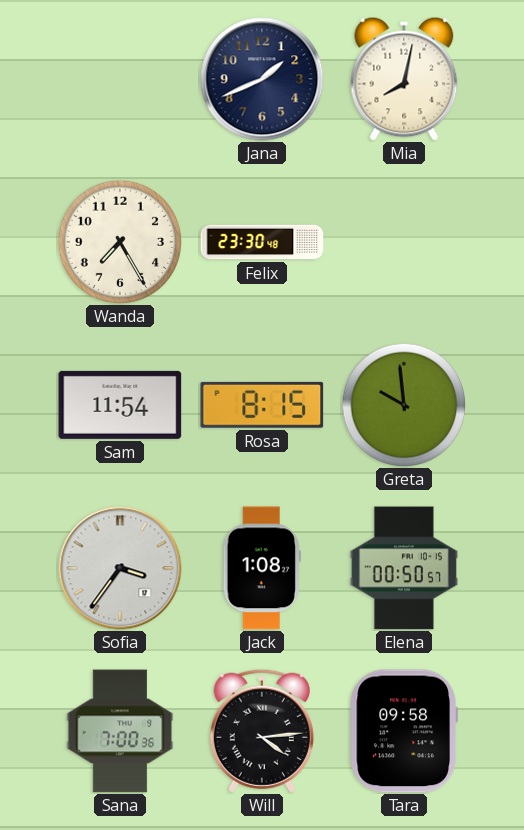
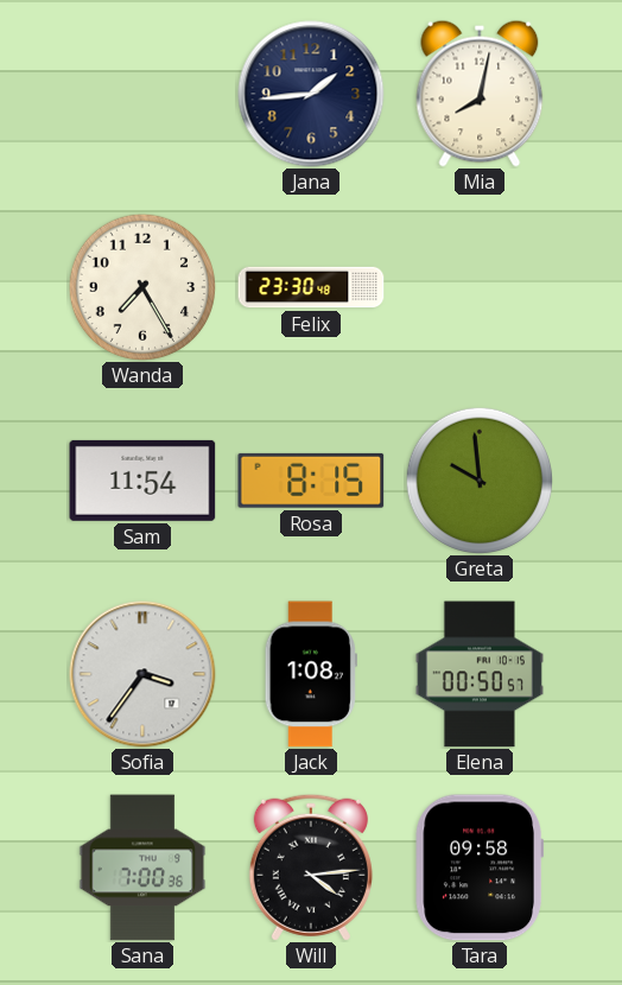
Jana: 1:41 -> 1:44
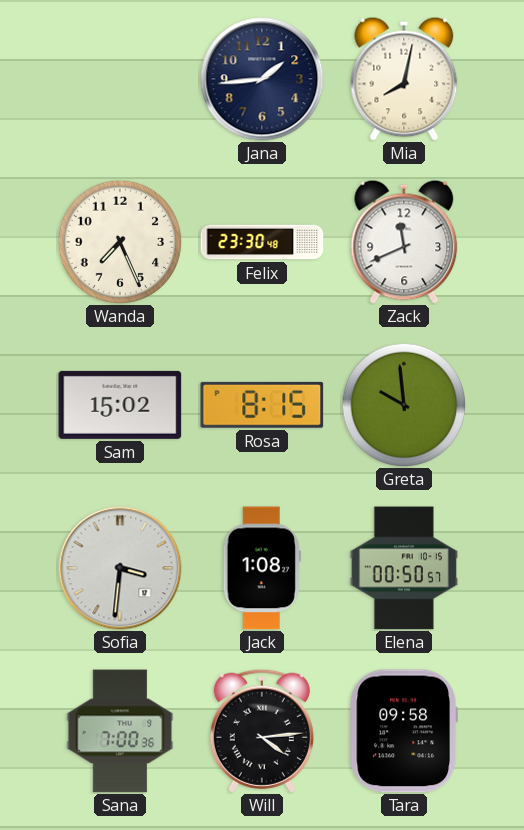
Wanda: 7:25 -> 7:26
Zack: none -> 11:41
Sam: 11:54 -> 15:02
Sofia: 3:36 -> 3:31
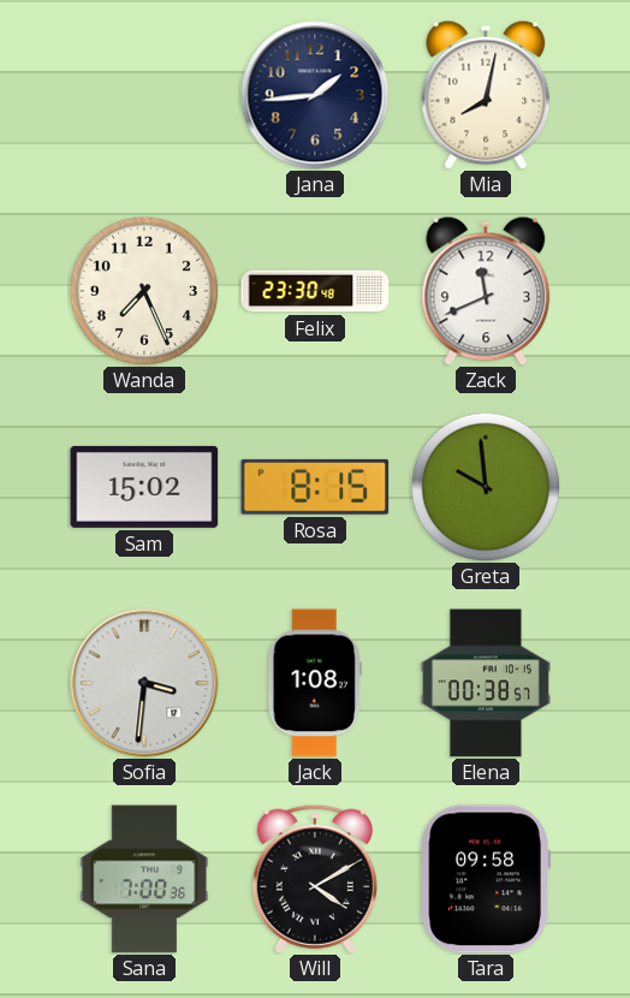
Elena: 00:50 -> 00:38
Will: 4:14 -> 4:10
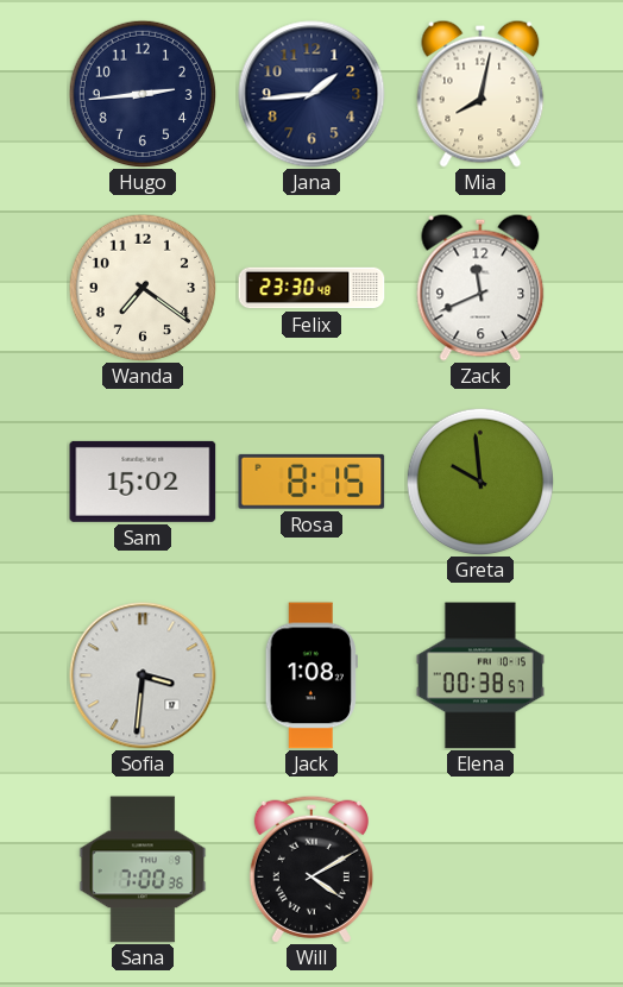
Hugo: none -> 2:44
Wanda: 7:26 -> 7:21
Tara: 09:58 -> none
